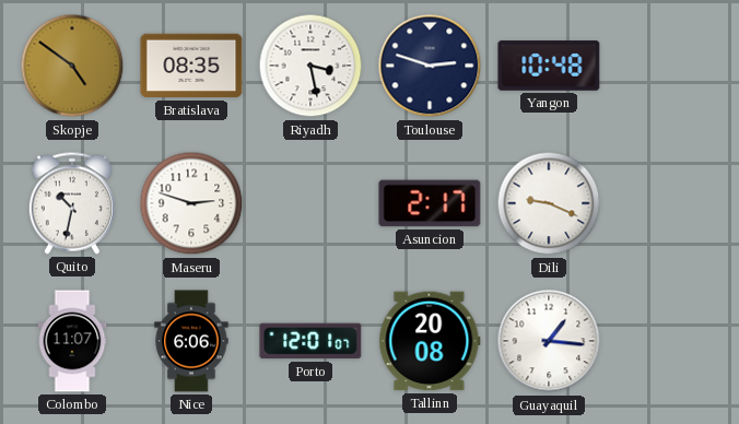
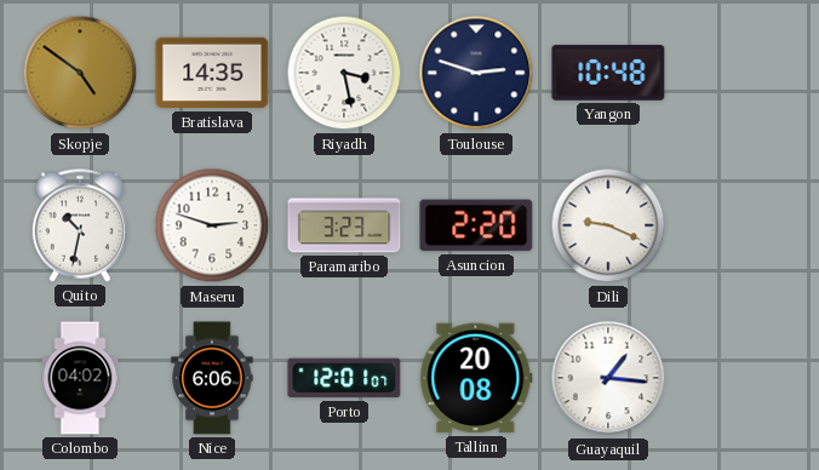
Bratislava: 08:35 -> 14:35
Paramaribo: none -> 3:23
Asuncion: 2:17 -> 2:20
Colombo: 11:07 -> 04:02
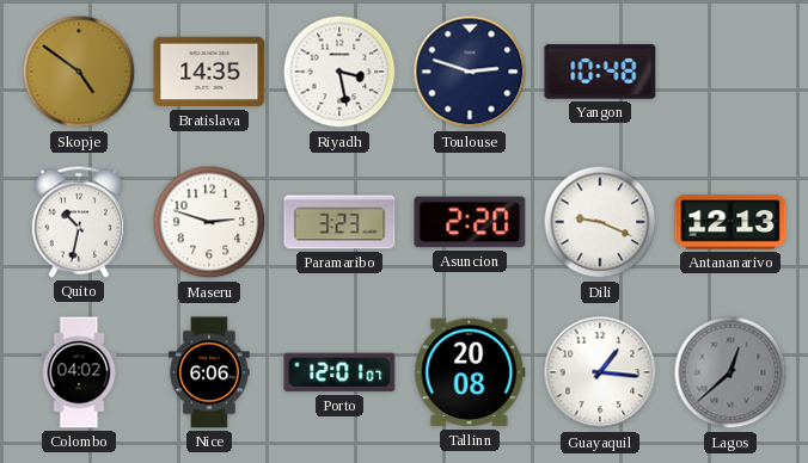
Antananarivo: none -> 12:13
Lagos: none -> 12:38
